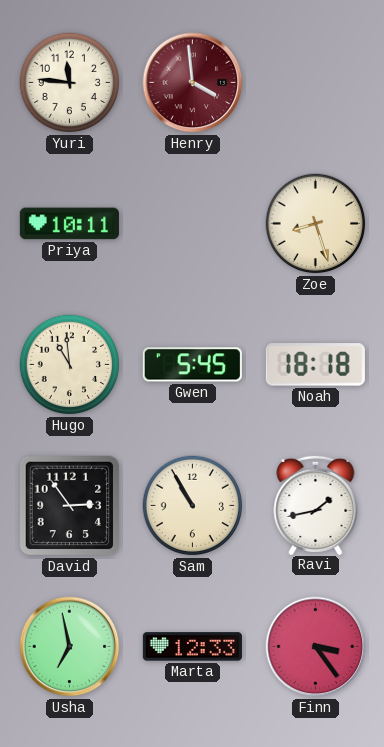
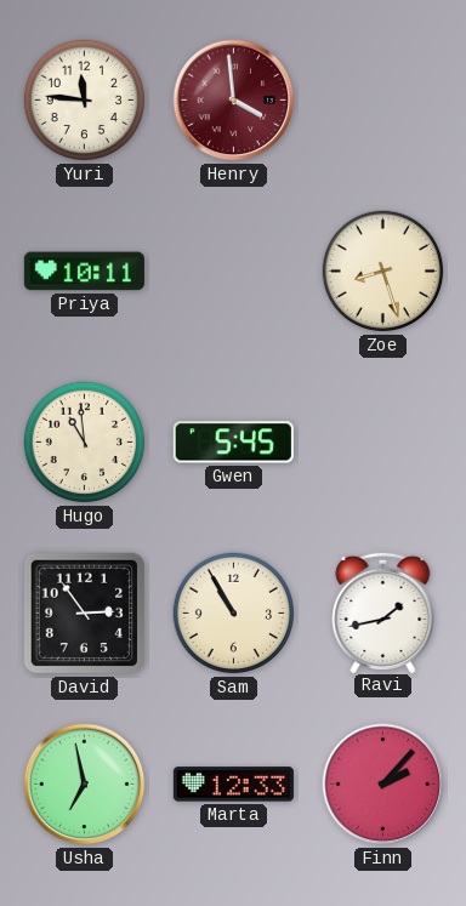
Noah: 18:18 -> none
Finn: 3:24 -> 2:07
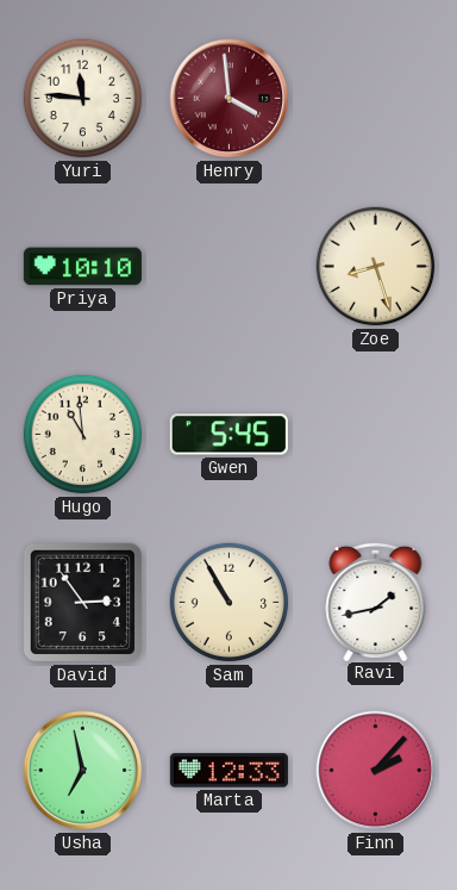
Priya: 10:11 -> 10:10
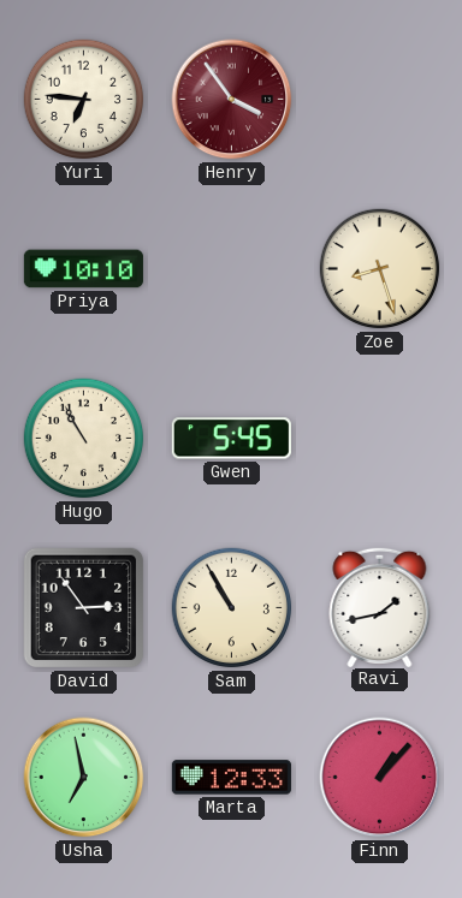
Yuri: 11:46 -> 6:46
Henry: 3:59 -> 3:54
Hugo: 10:59 -> 10:55
Finn: 2:07 -> 1:07
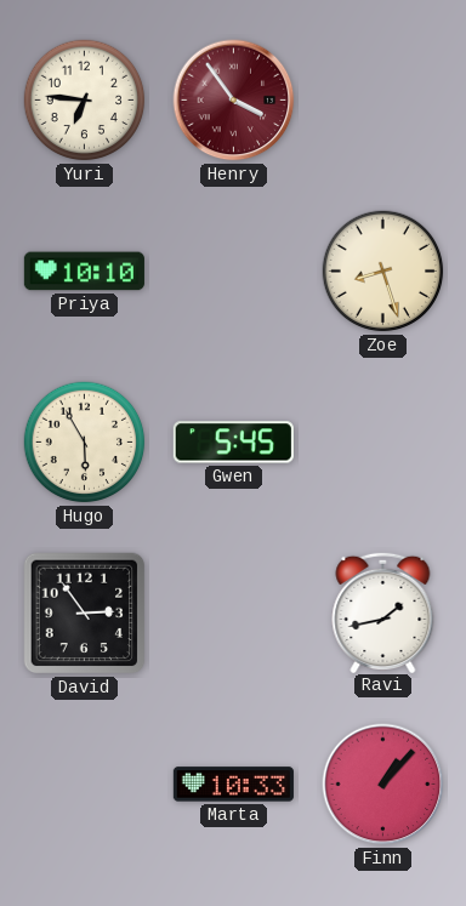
Hugo: 10:55 -> 5:55
Sam: 10:55 -> none
Usha: 6:58 -> none
Marta: 12:33 -> 10:33
